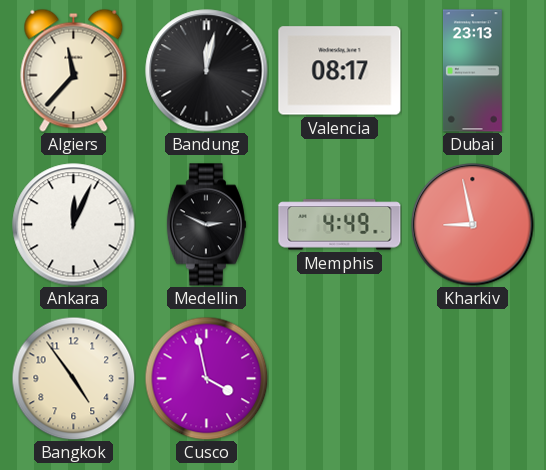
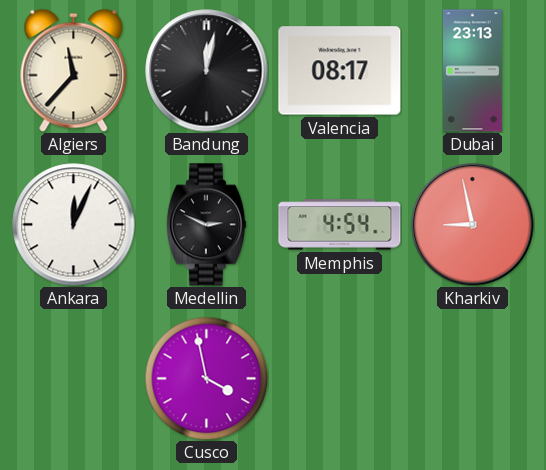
Memphis: 4:49 -> 4:54
Bangkok: 4:54 -> none
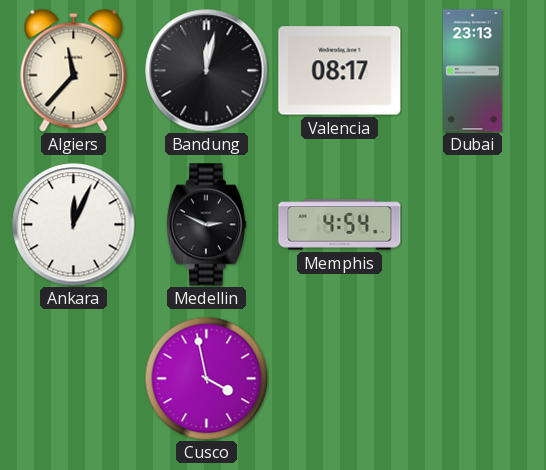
Kharkiv: 8:58 -> none
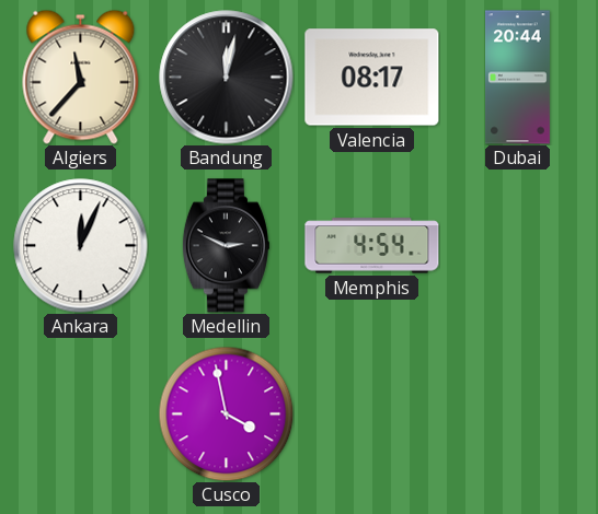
Dubai: 23:13 -> 20:44
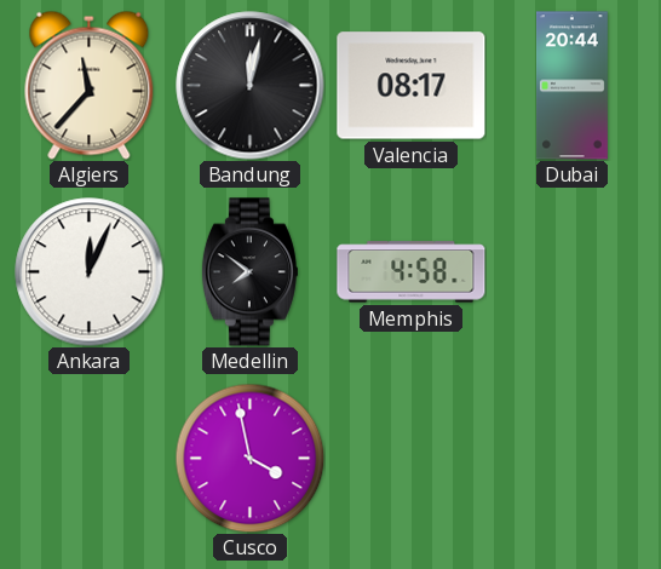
Medellin: 2:49 -> 7:51
Memphis: 4:54 -> 4:58
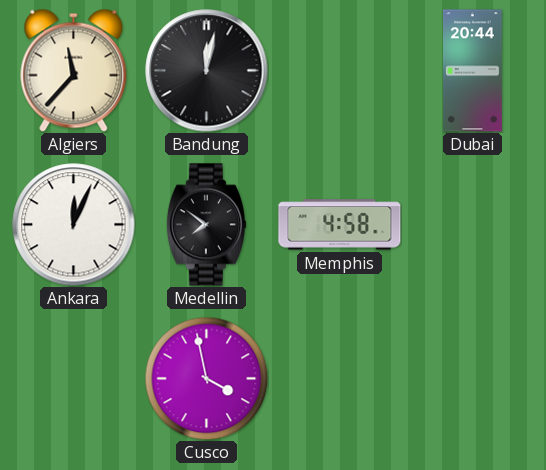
Valencia: 08:17 -> none
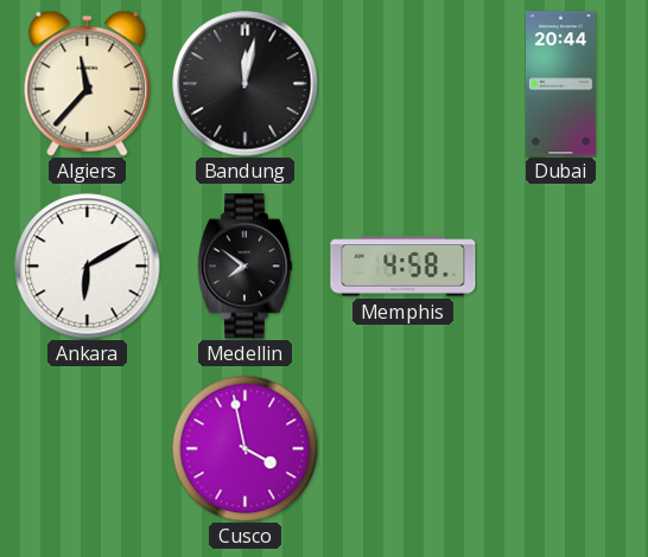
Ankara: 12:04 -> 6:10
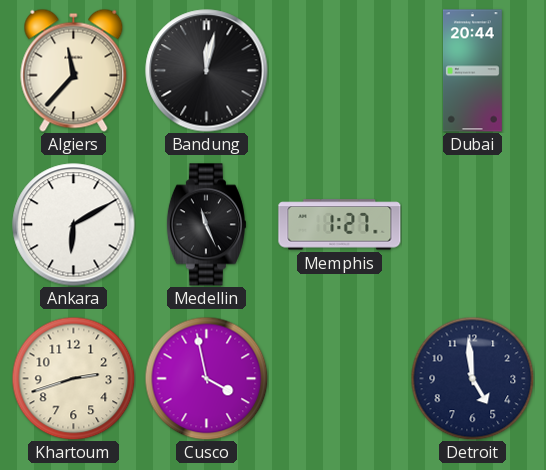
Medellin: 7:51 -> 11:26
Memphis: 4:58 -> 1:27
Khartoum: none -> 2:42
Detroit: none -> 4:59
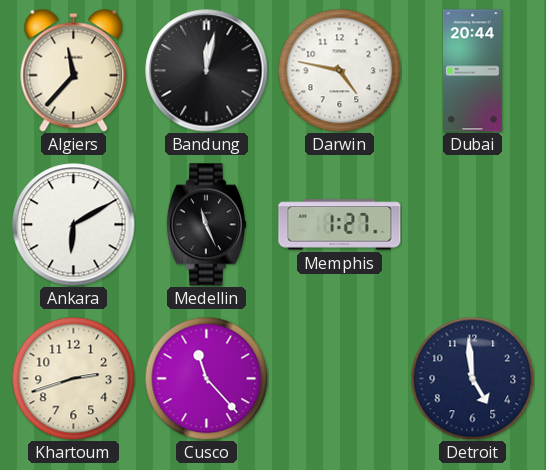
Darwin: none -> 4:47
Cusco: 3:58 -> 11:23
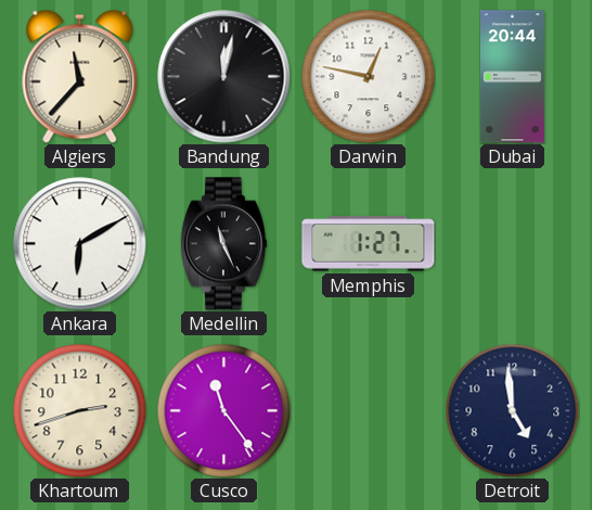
Darwin: 4:47 -> 12:47
Cusco: 11:23 -> 11:24
